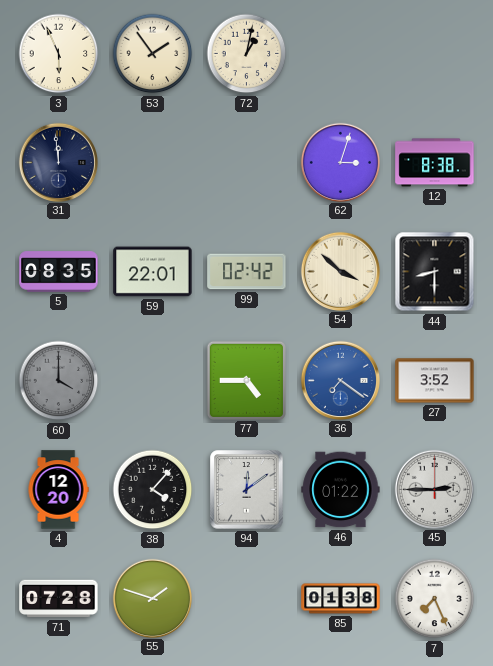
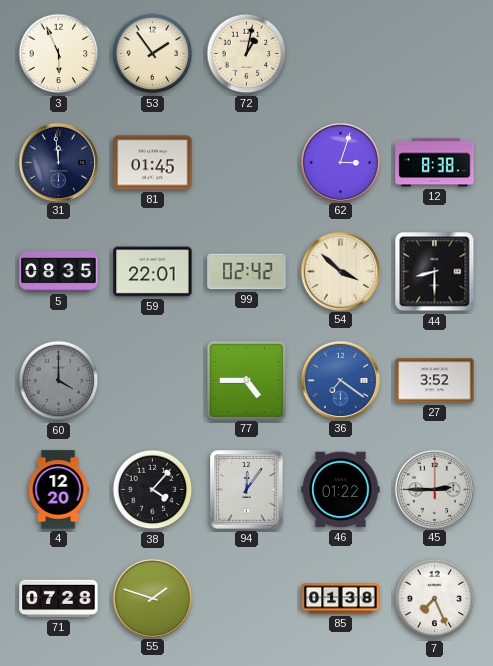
81: none -> 01:45
94: 12:09 -> 12:06
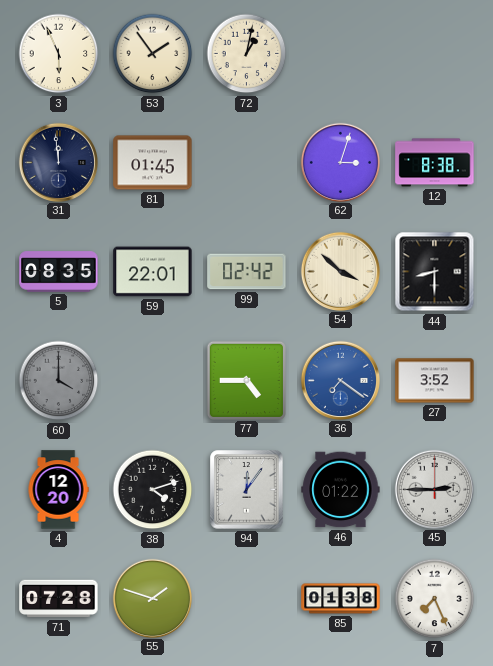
38: 4:07 -> 4:12
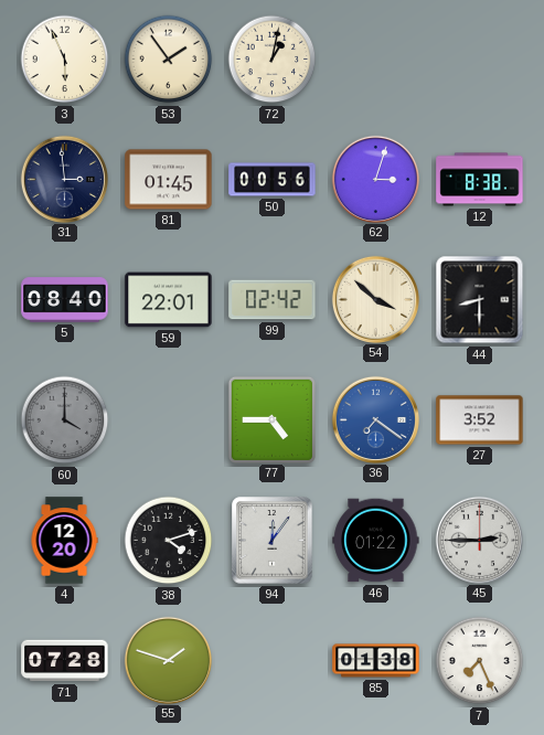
31: 11:59 -> 2:59
50: none -> 00:56
5: 08:35 -> 08:40
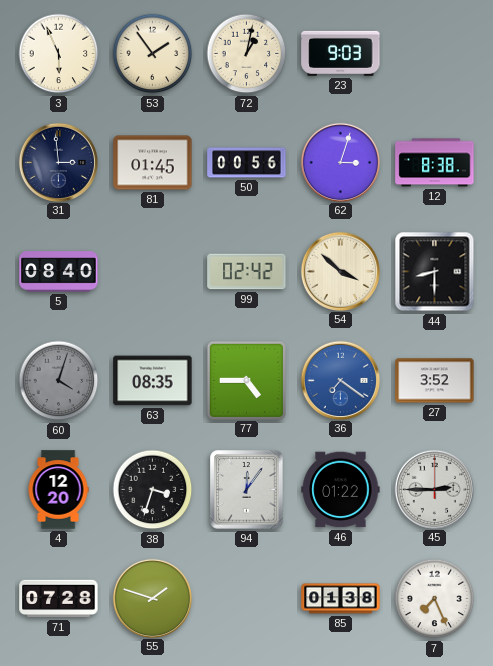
23: none -> 9:03
59: 22:01 -> none
60: 4:00 -> 4:03
63: none -> 08:35
38: 4:12 -> 3:33
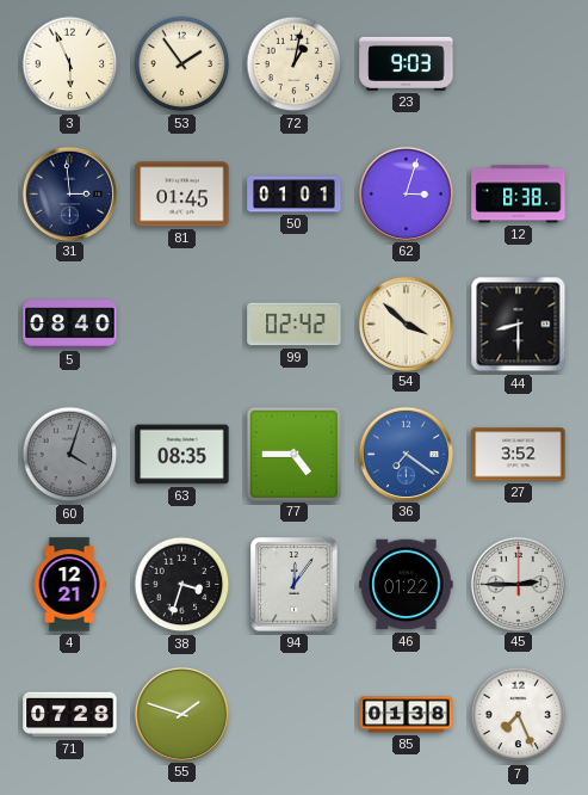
50: 00:56 -> 01:01
4: 12:20 -> 12:21
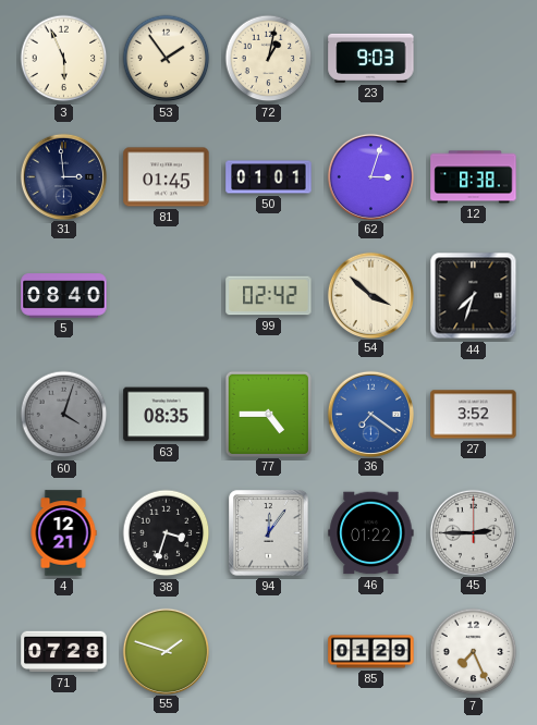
44: 8:30 -> 7:33
85: 01:38 -> 01:29
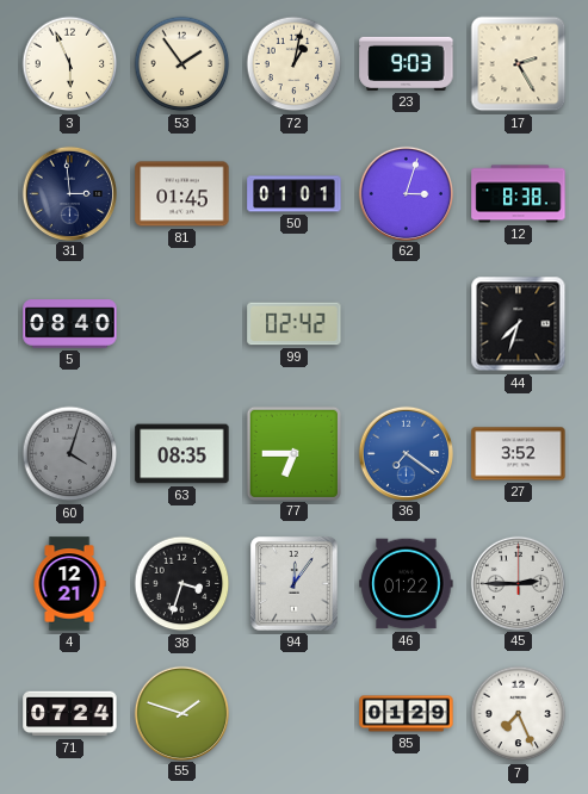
17: none -> 2:25
54: 3:52 -> none
77: 4:45 -> 6:45
71: 07:28 -> 07:24
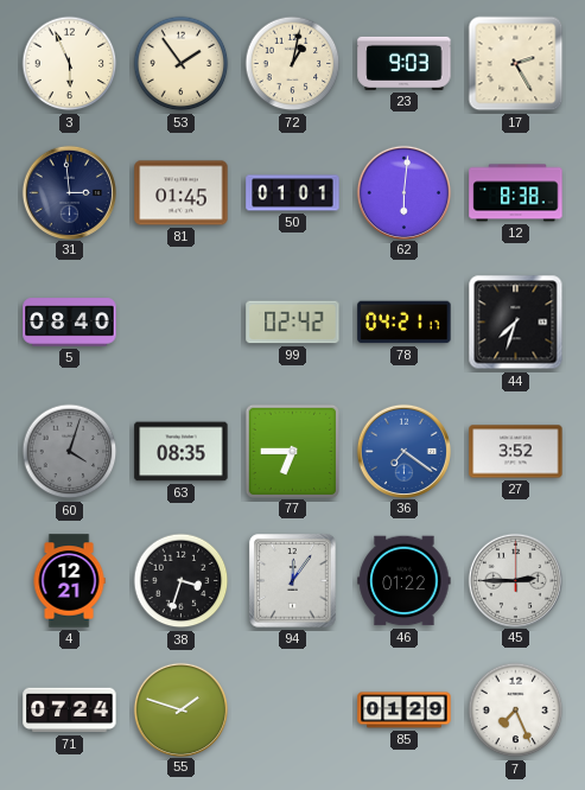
62: 3:03 -> 6:01
78: none -> 04:21
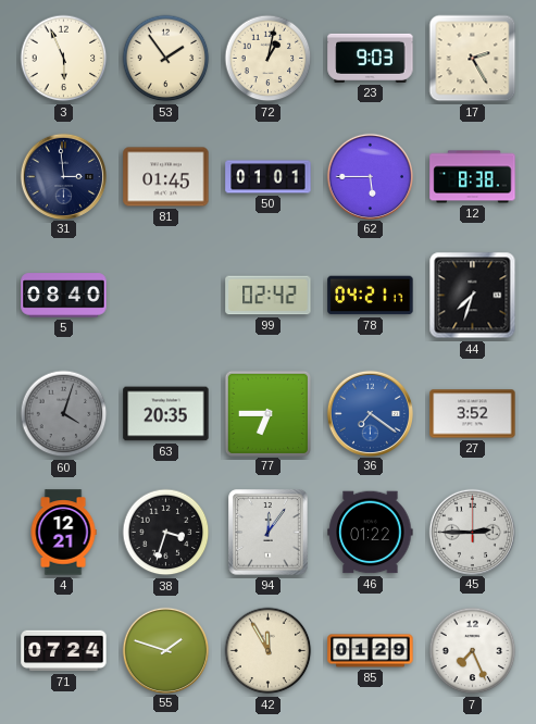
62: 6:01 -> 5:45
63: 08:35 -> 20:35
42: none -> 11:55
